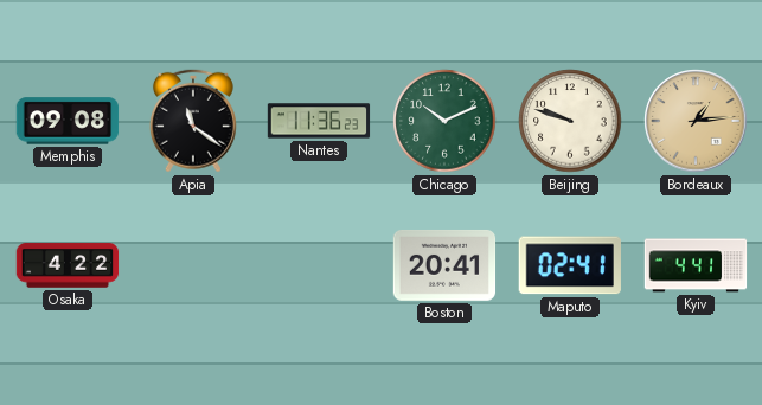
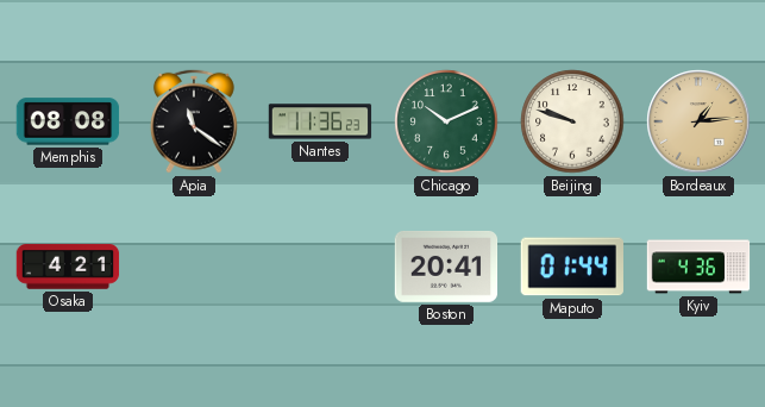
Memphis: 09:08 -> 08:08
Osaka: 4:22 -> 4:21
Maputo: 02:41 -> 01:44
Kyiv: 4:41 -> 4:36
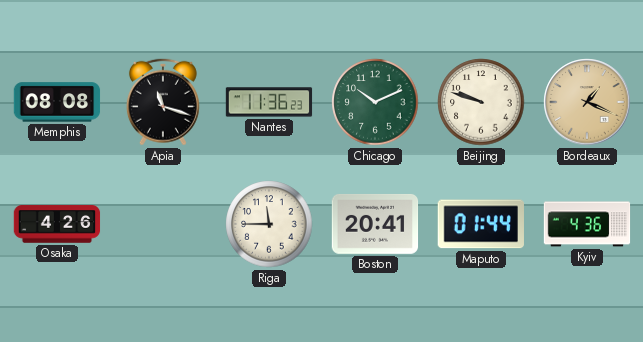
Apia: 11:21 -> 11:18
Bordeaux: 1:14 -> 1:19
Osaka: 4:21 -> 4:26
Riga: none -> 11:45
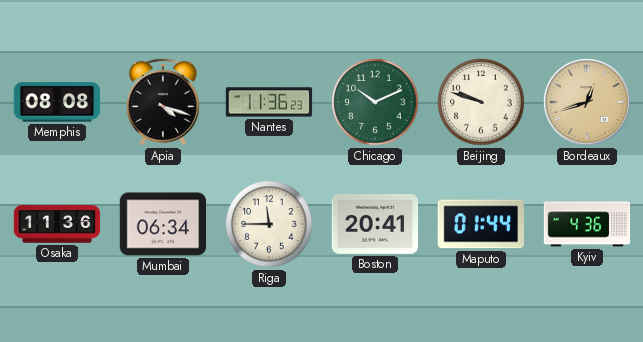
Apia: 11:18 -> 4:18
Bordeaux: 1:19 -> 12:42
Osaka: 4:26 -> 11:36
Mumbai: none -> 06:34
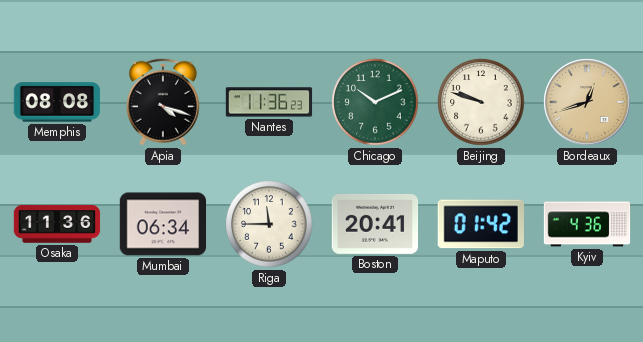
Maputo: 01:44 -> 01:42
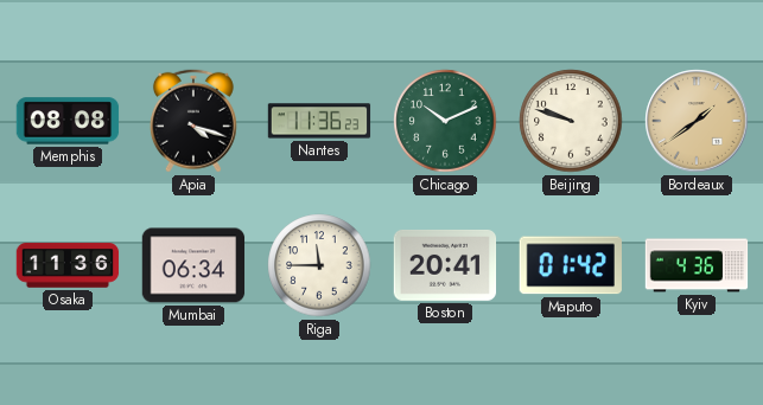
Bordeaux: 12:42 -> 1:39
